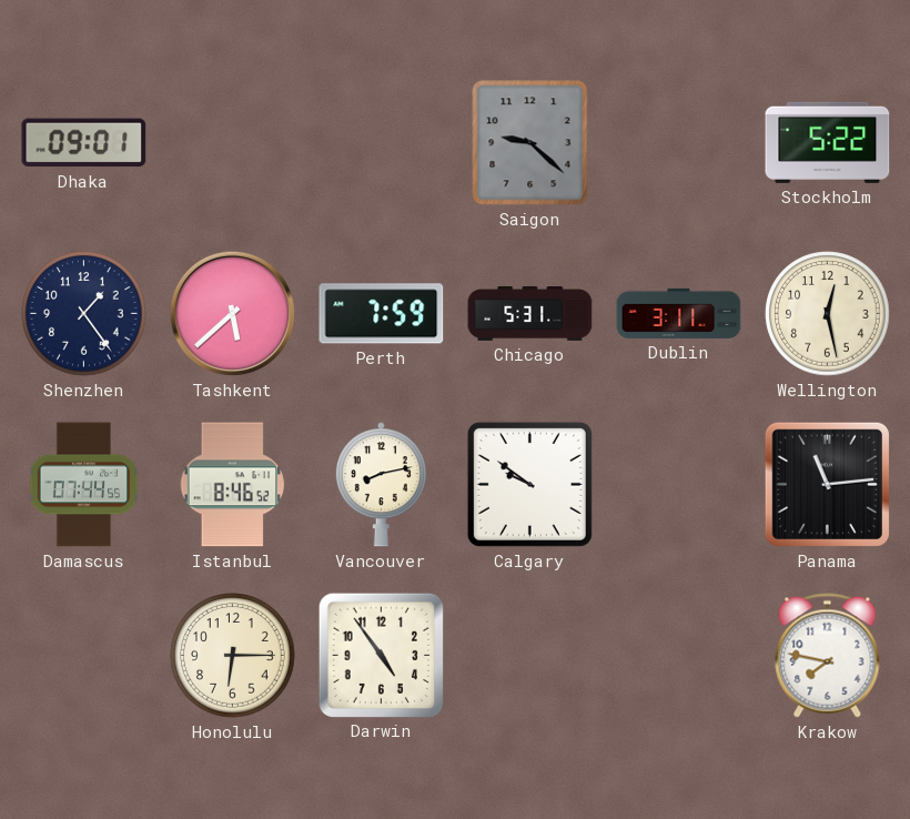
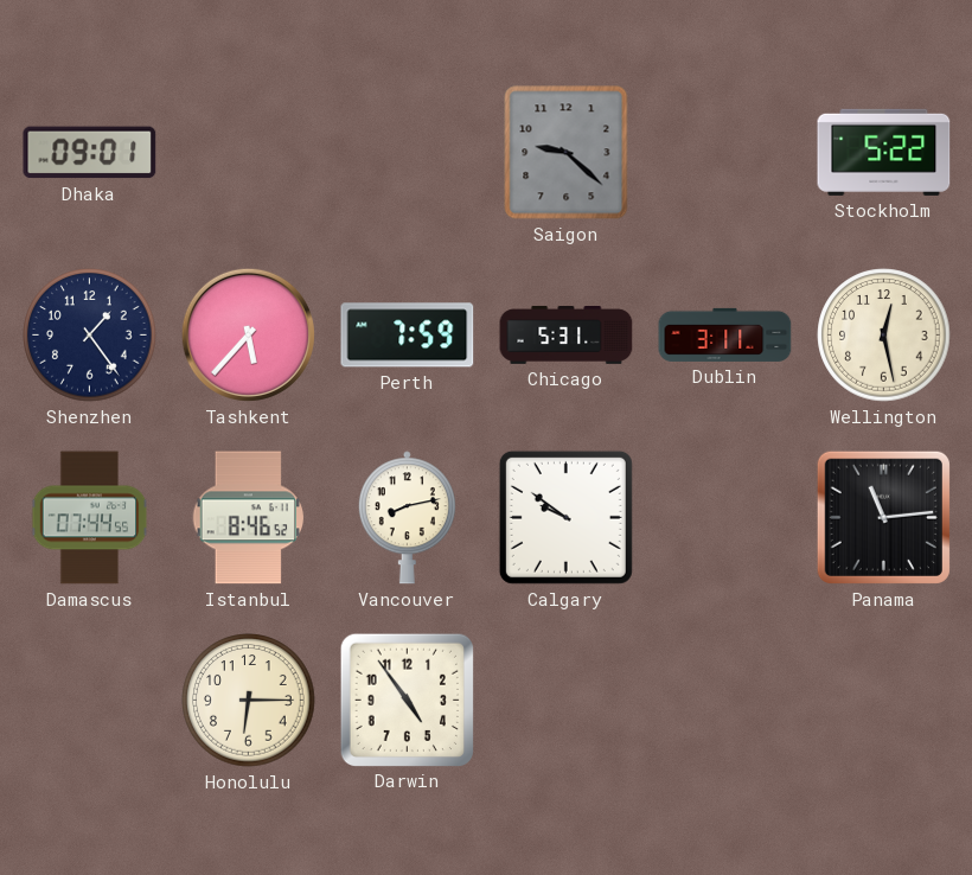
Tashkent: 5:38 -> 5:37
Krakow: 7:47 -> none
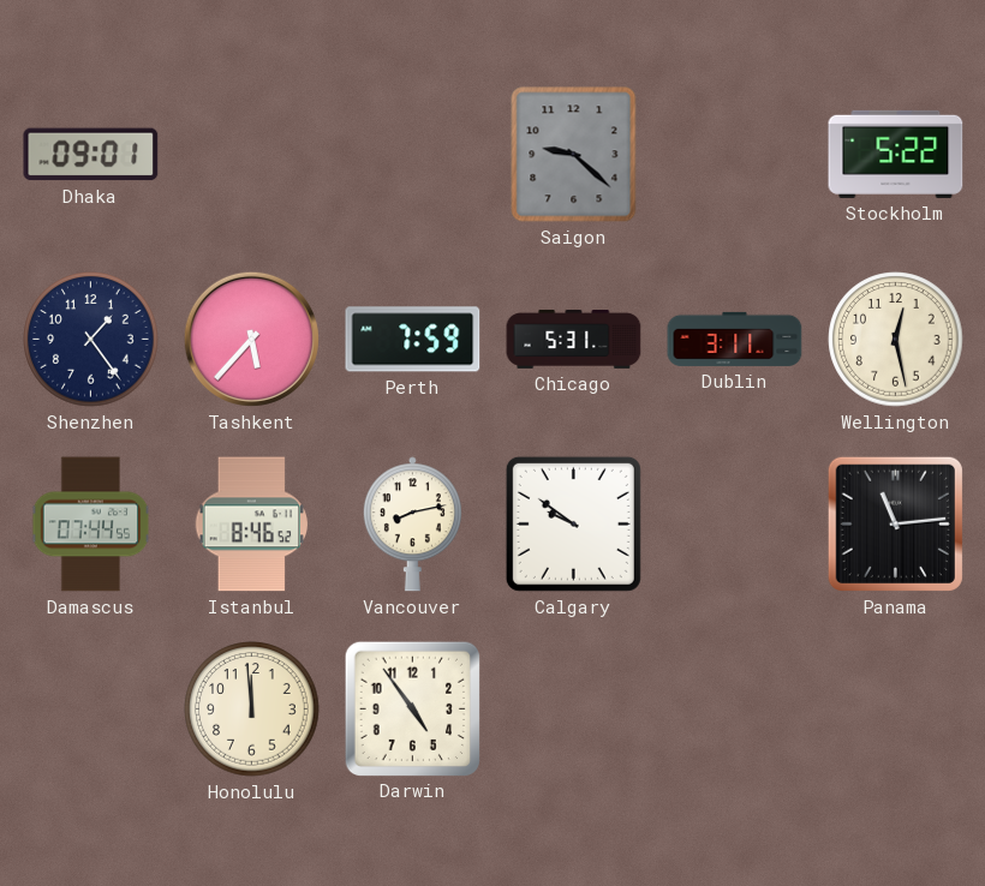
Honolulu: 6:15 -> 11:59
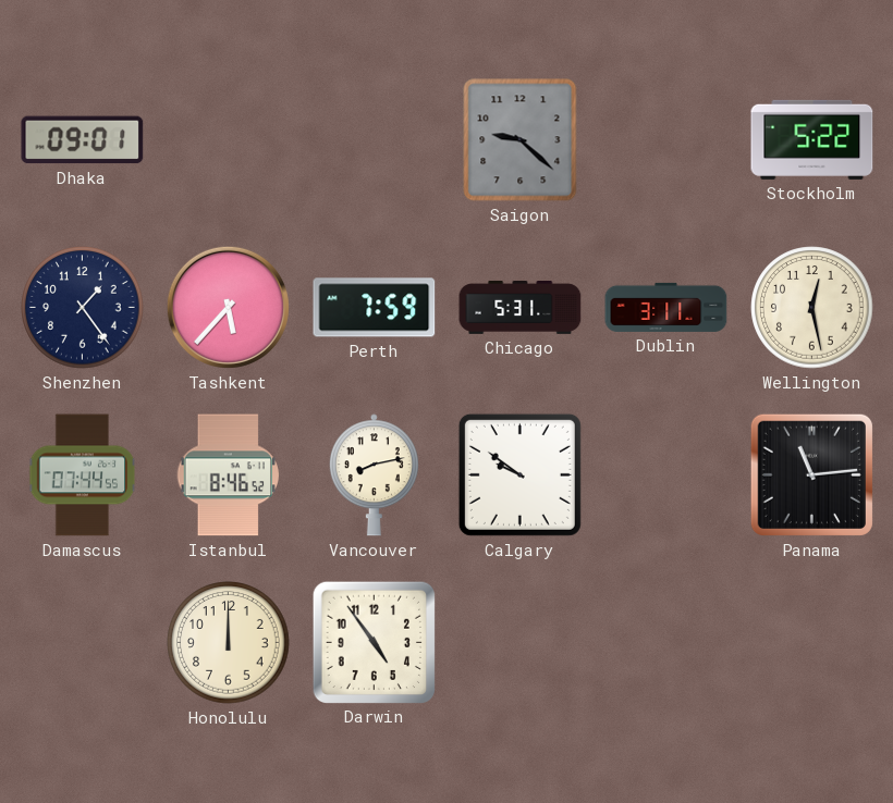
Honolulu: 11:59 -> 12:00
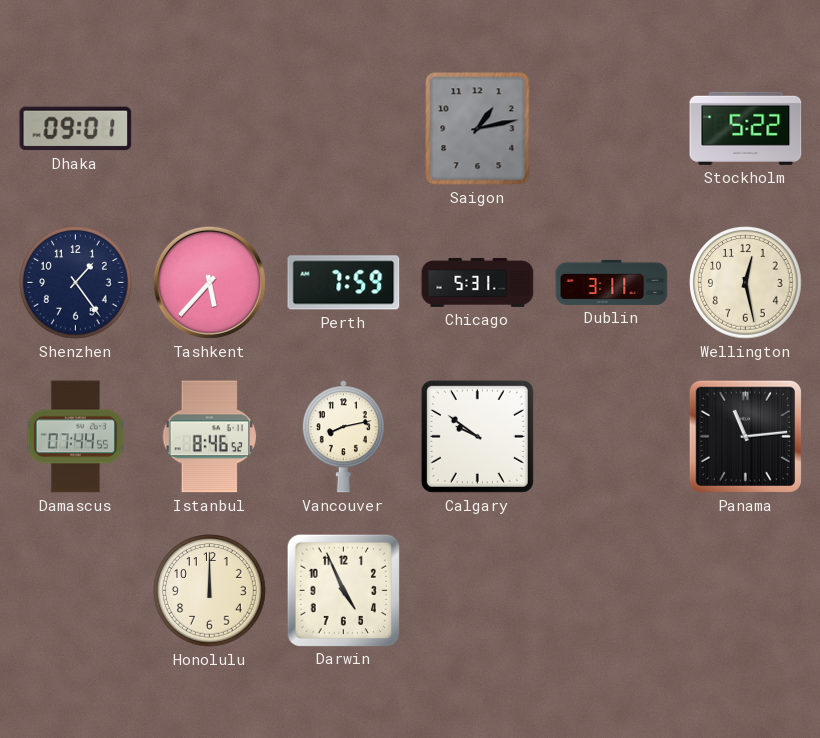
Saigon: 9:22 -> 1:13
Darwin: 4:54 -> 4:56
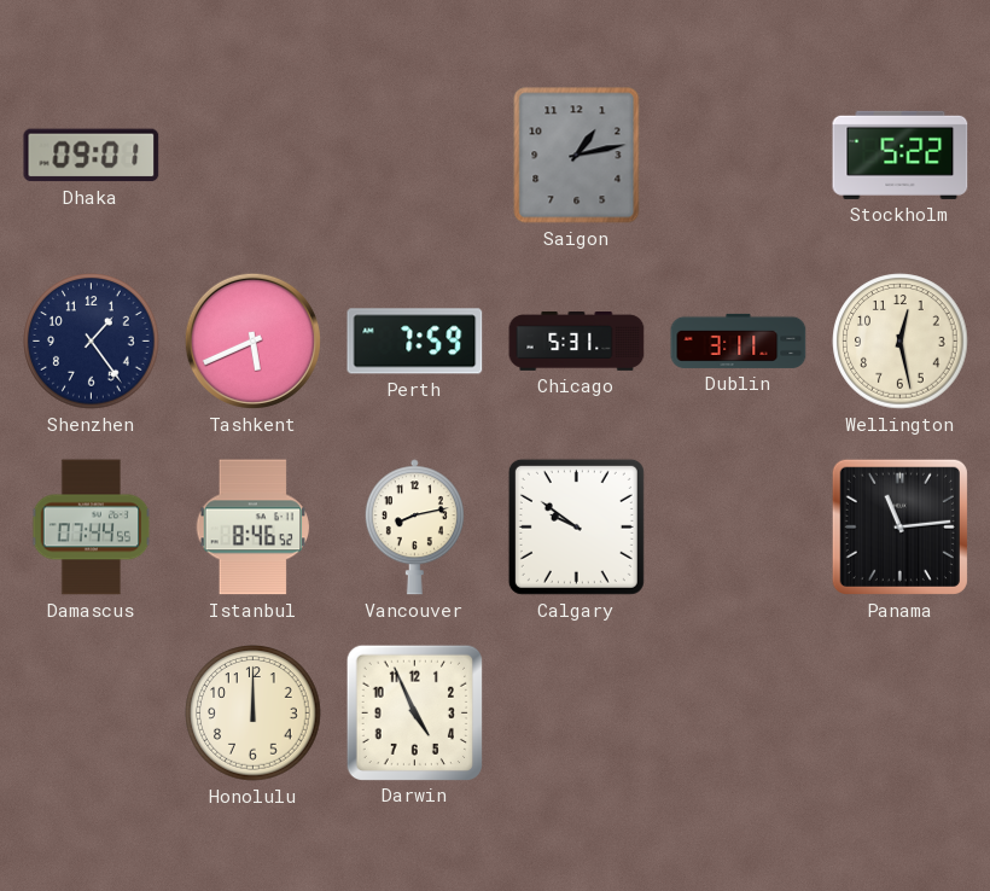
Tashkent: 5:37 -> 5:41
